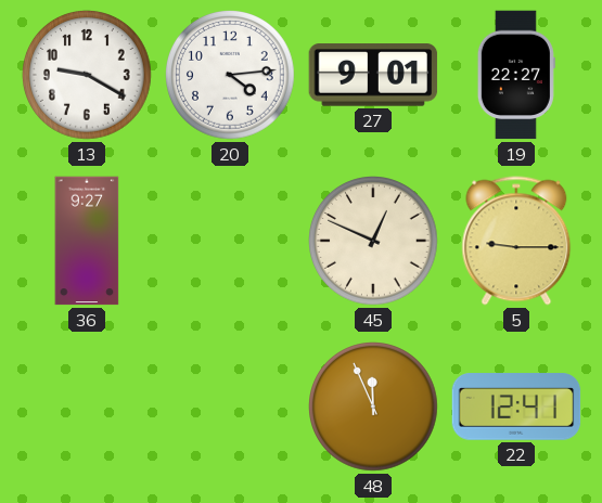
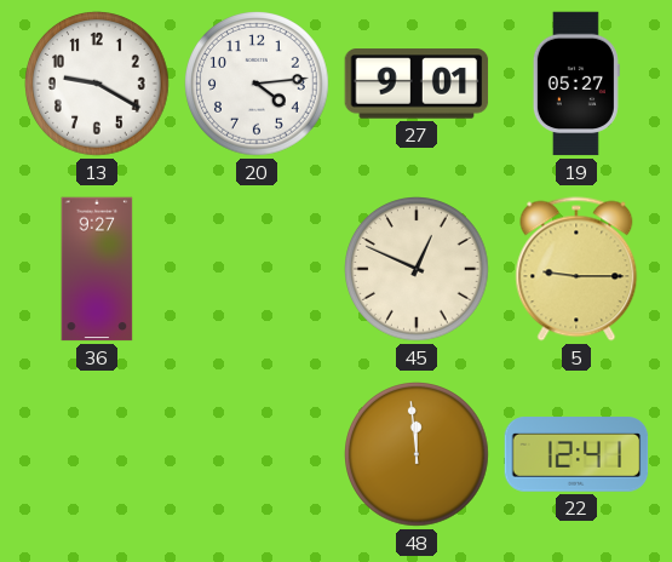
19: 22:27 -> 05:27
48: 11:56 -> 11:59
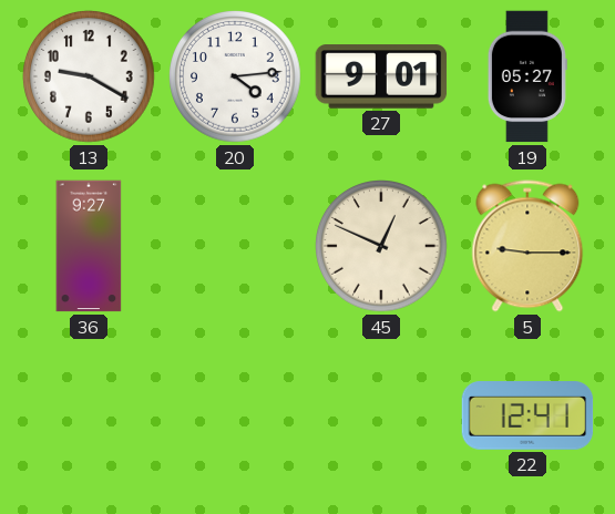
48: 11:59 -> none
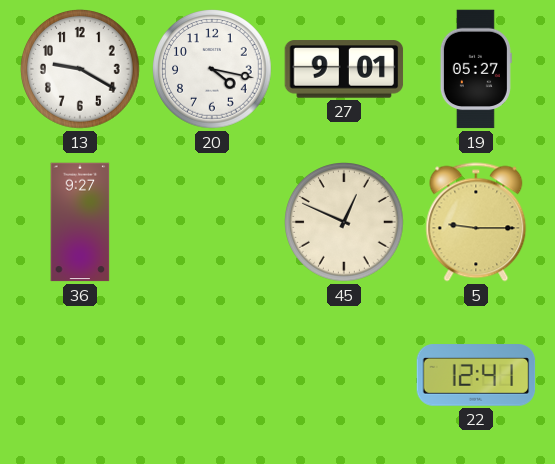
20: 4:14 -> 4:17
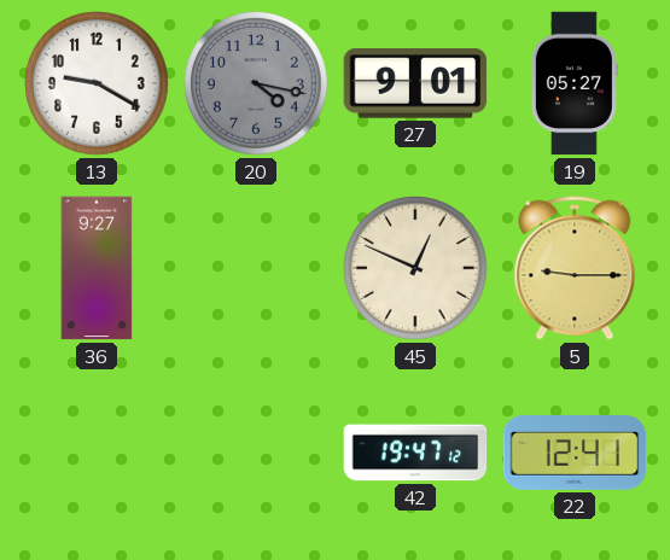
20 dial: white -> grey
42: none -> 19:47
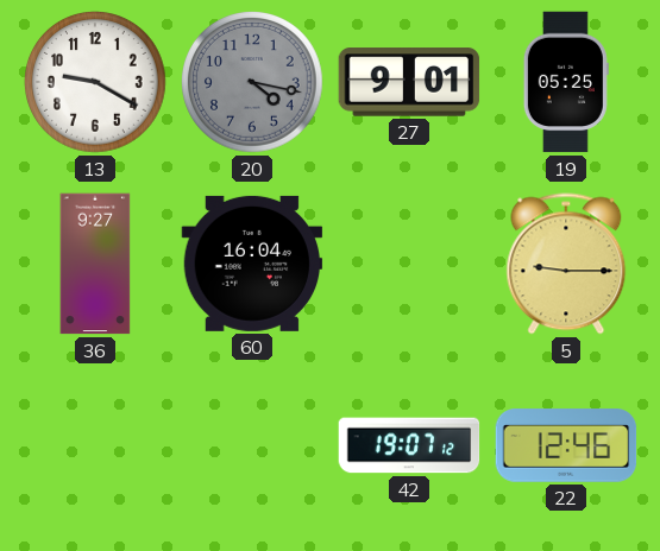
19: 05:27 -> 05:25
60: none -> 16:04
45: 12:49 -> none
42: 19:47 -> 19:07
22: 12:41 -> 12:46
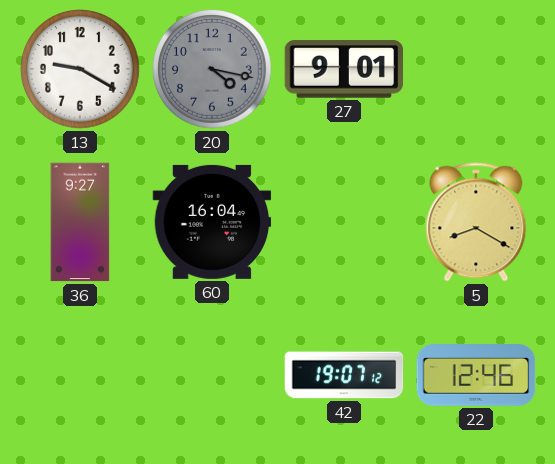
19: 05:25 -> none
5: 9:15 -> 8:20
